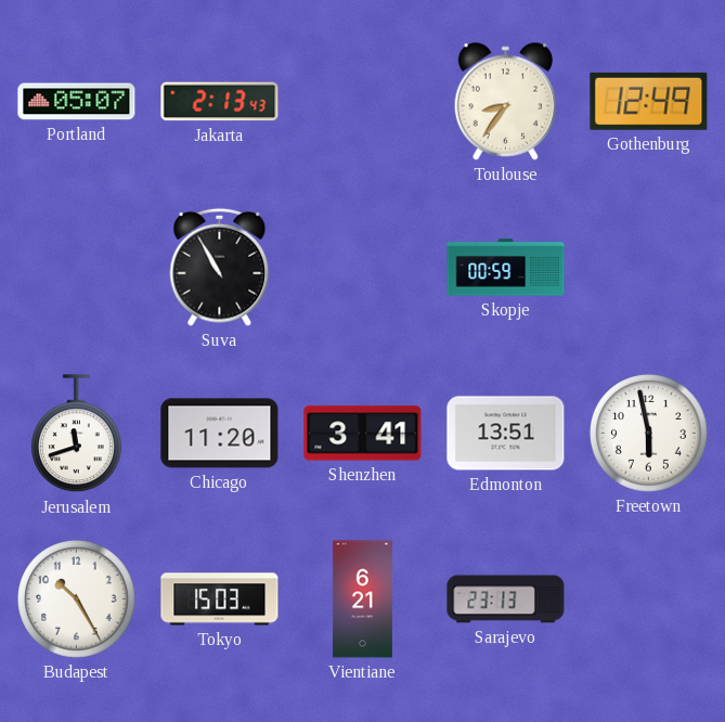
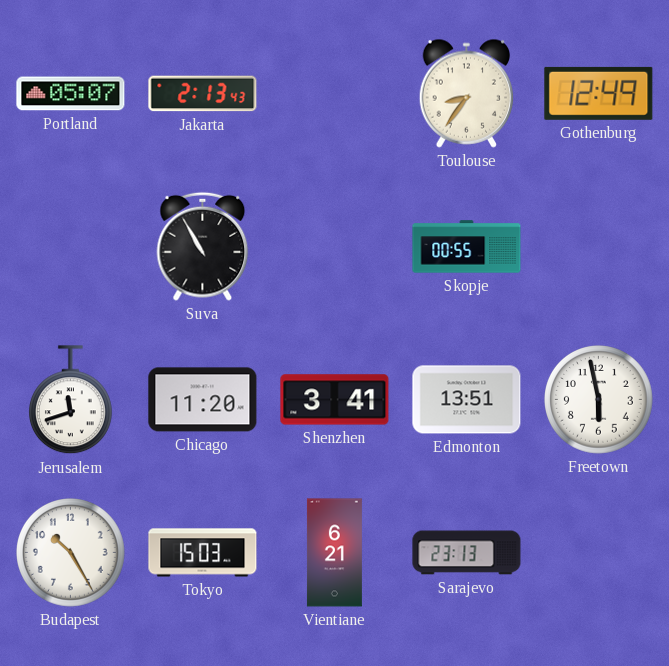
Skopje: 00:59 -> 00:55
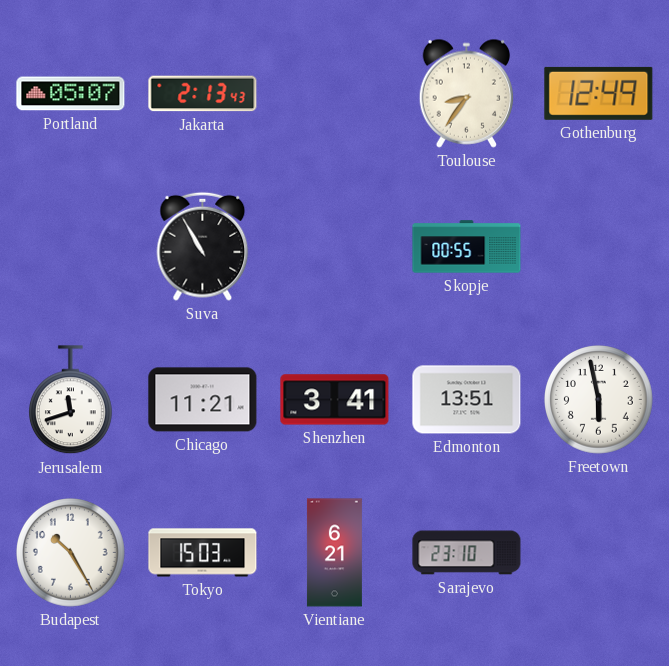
Chicago: 11:20 -> 11:21
Sarajevo: 23:13 -> 23:10
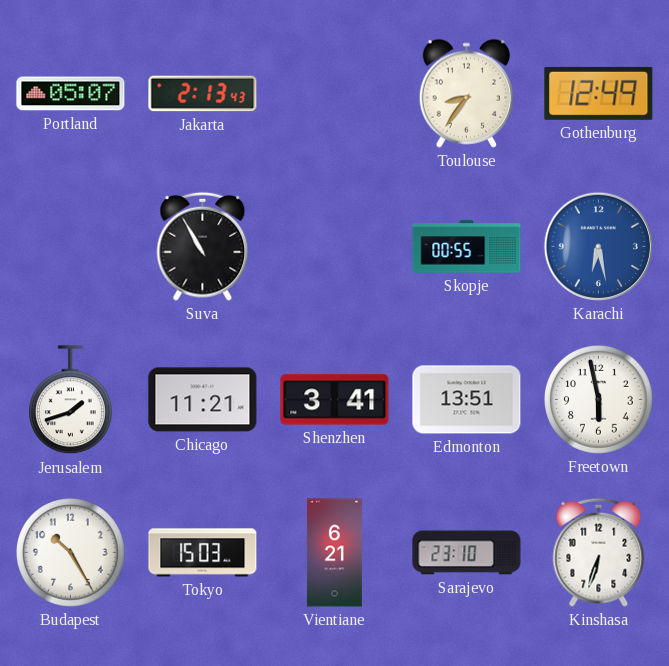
Karachi: none -> 6:28
Jerusalem: 11:42 -> 1:42
Kinshasa: none -> 6:33
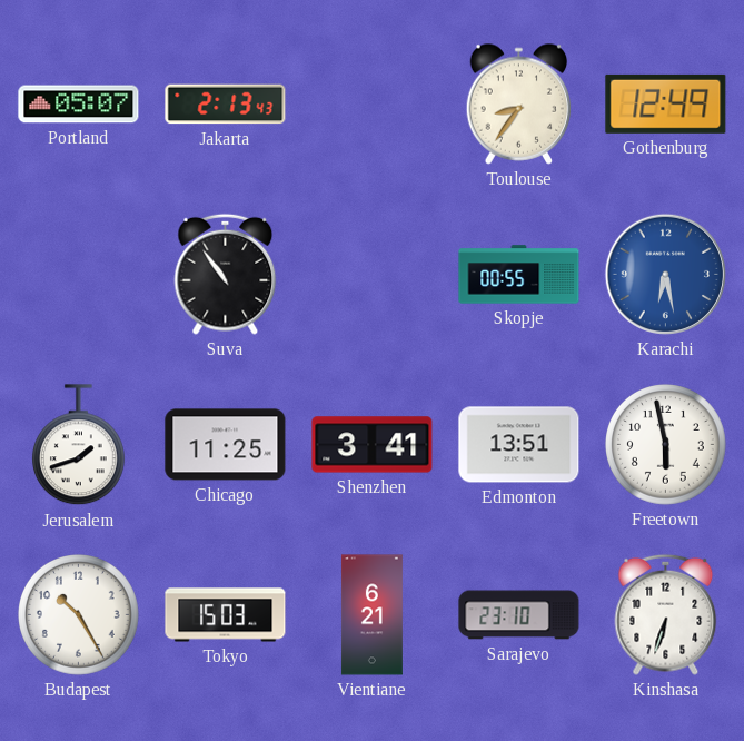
Suva: 10:55 -> 10:54
Chicago: 11:21 -> 11:25
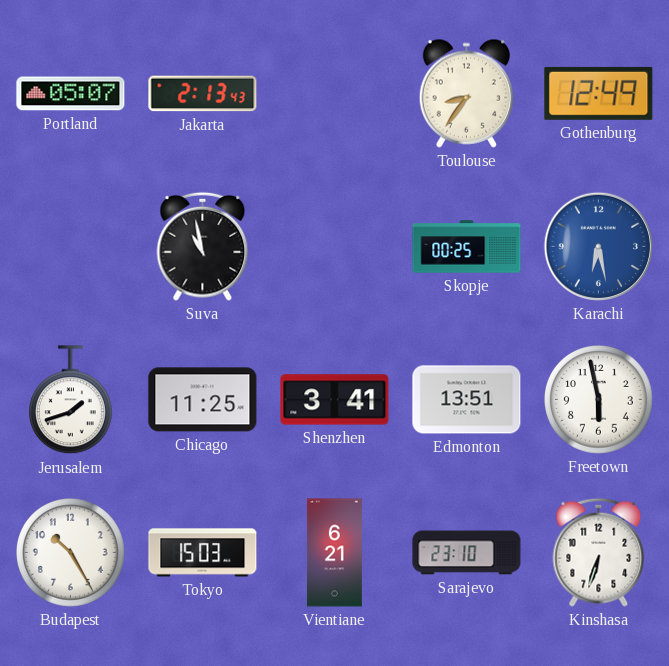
Suva: 10:54 -> 10:58
Skopje: 00:55 -> 00:25
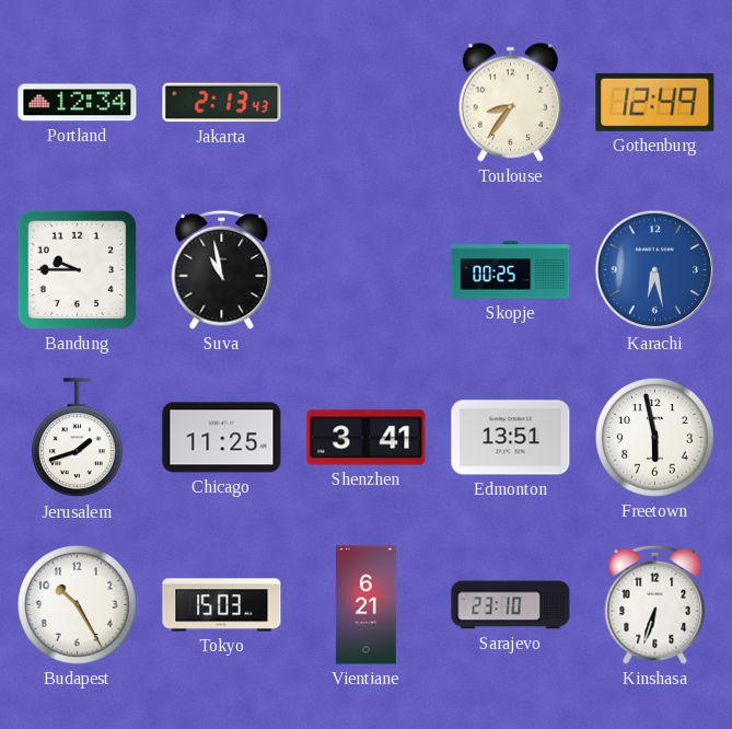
Portland: 05:07 -> 12:34
Bandung: none -> 9:45
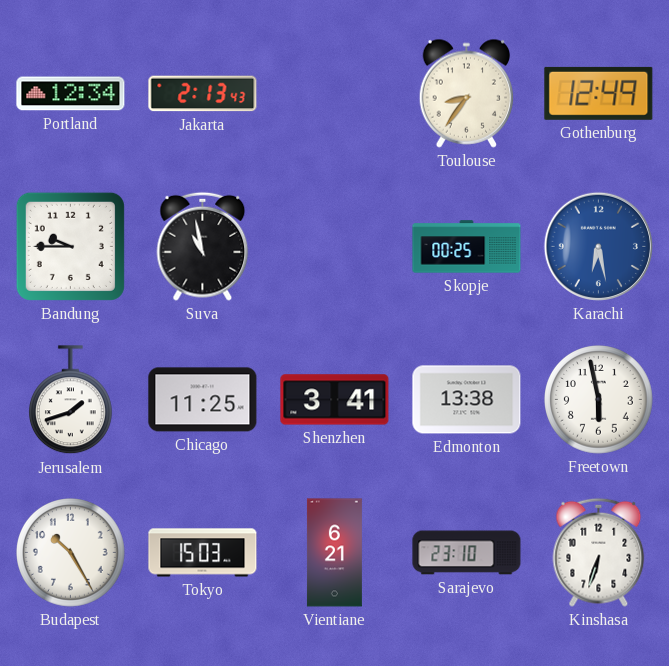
Edmonton: 13:51 -> 13:38
